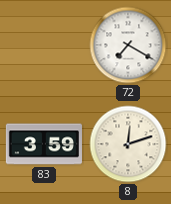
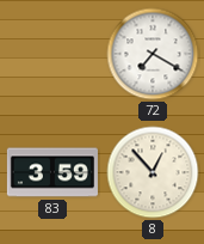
8: 12:12 -> 12:53
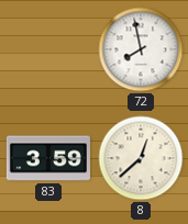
72: 7:20 -> 7:58
8: 12:53 -> 12:38
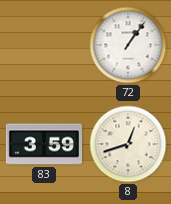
72: 7:58 -> 1:06
8: 12:38 -> 12:42
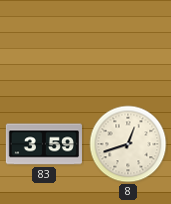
72: 1:06 -> none
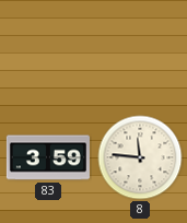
8: 12:42 -> 11:46
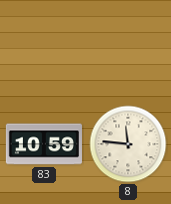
83: 3:59 -> 10:59
